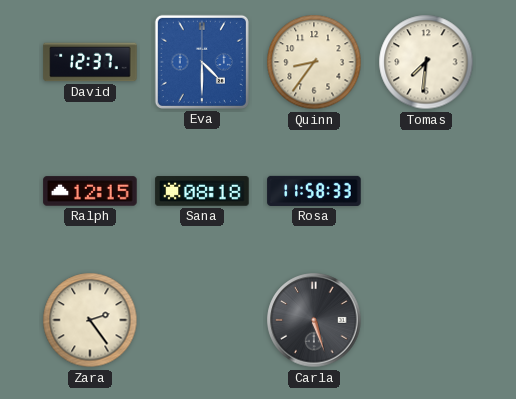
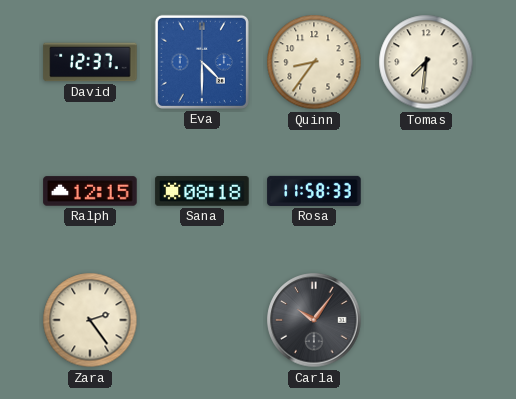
Carla: 5:27 -> 10:06
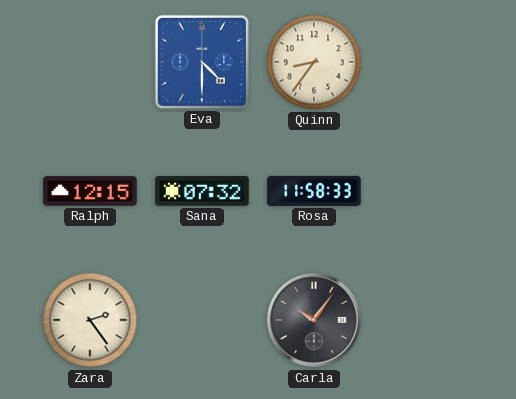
David: 12:37 -> none
Tomas: 7:31 -> none
Sana: 08:18 -> 07:32
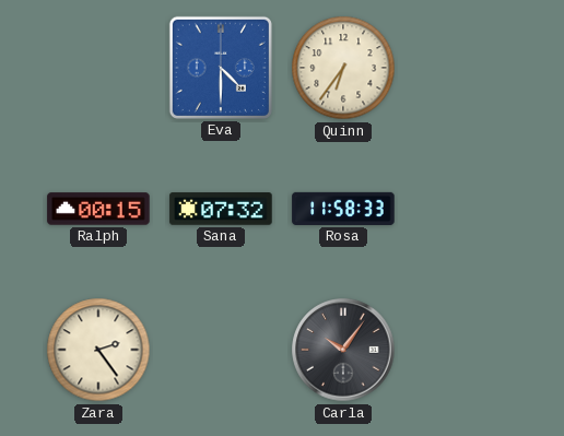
Quinn: 8:36 -> 6:36
Ralph: 12:15 -> 00:15
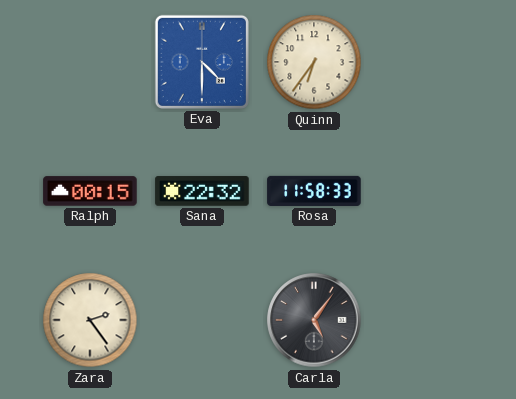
Sana: 07:32 -> 22:32
Carla: 10:06 -> 5:06
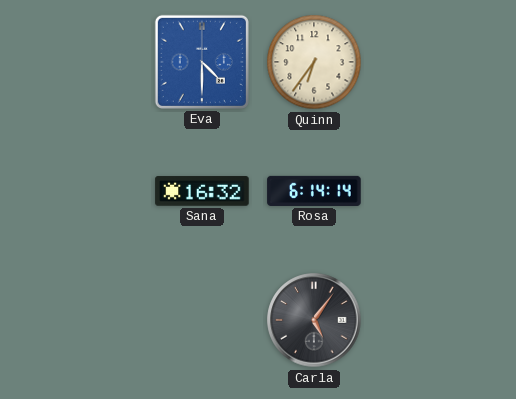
Ralph: 00:15 -> none
Sana: 22:32 -> 16:32
Rosa: 11:58 -> 6:14
Zara: 2:24 -> none
